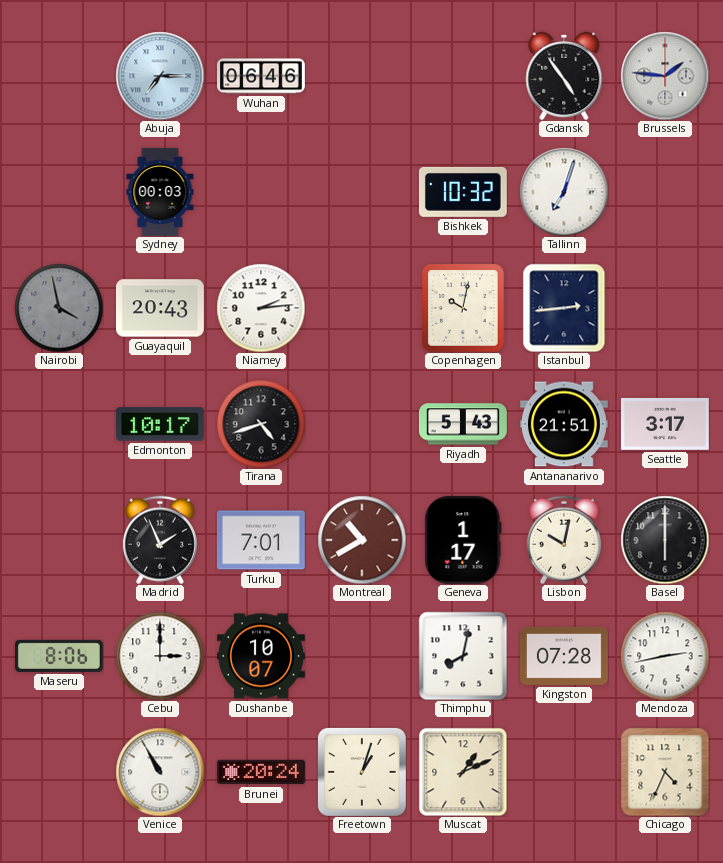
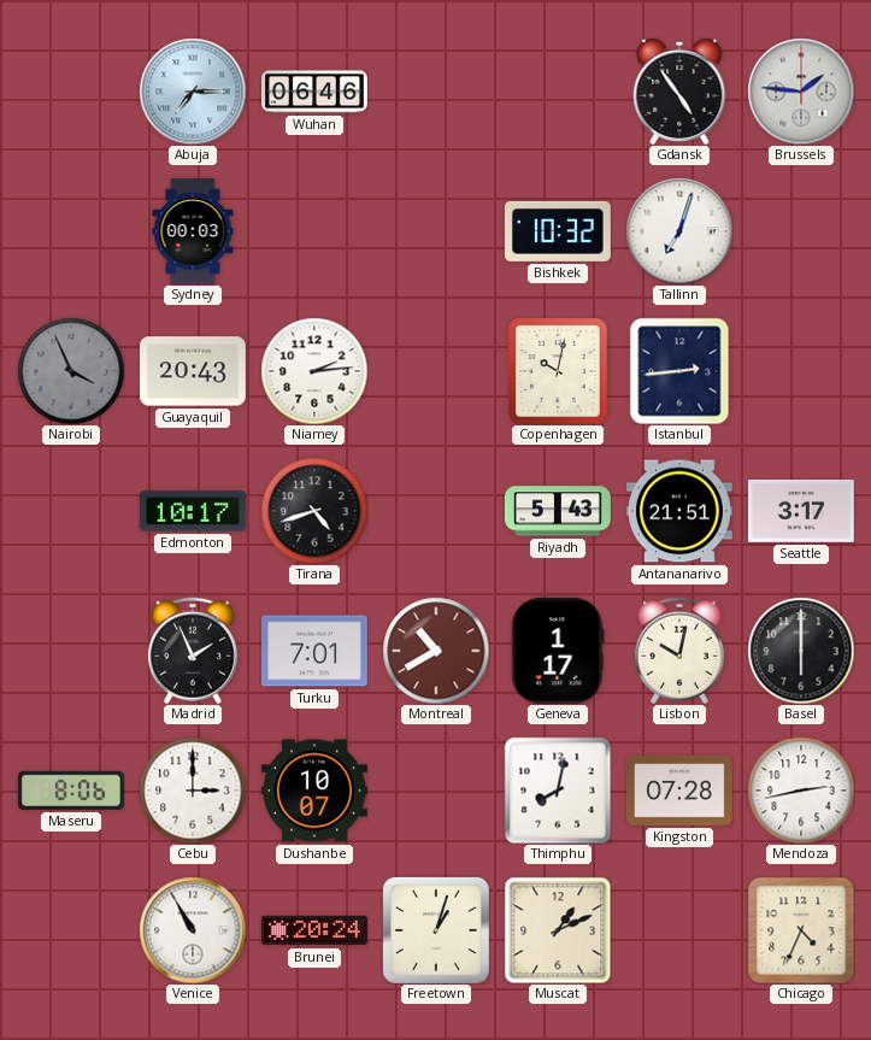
Nairobi: 3:58 -> 3:56
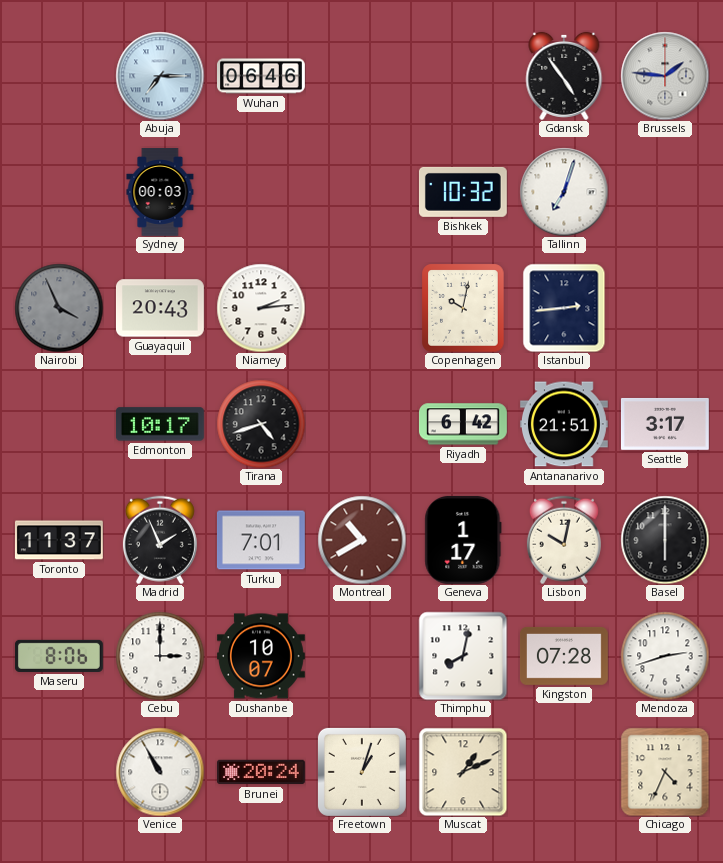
Riyadh: 5:43 -> 6:42
Toronto: none -> 11:37
Mendoza: 2:43 -> 2:42
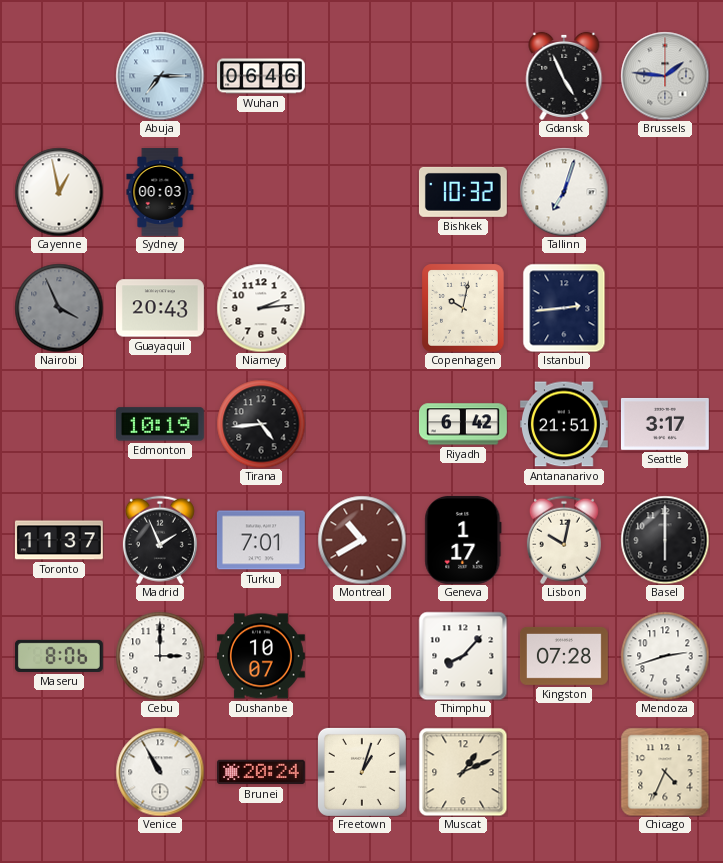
Gdansk: 4:54 -> 4:56
Cayenne: none -> 12:58
Edmonton: 10:17 -> 10:19
Tirana: 4:42 -> 4:44
Thimphu: 8:02 -> 8:07
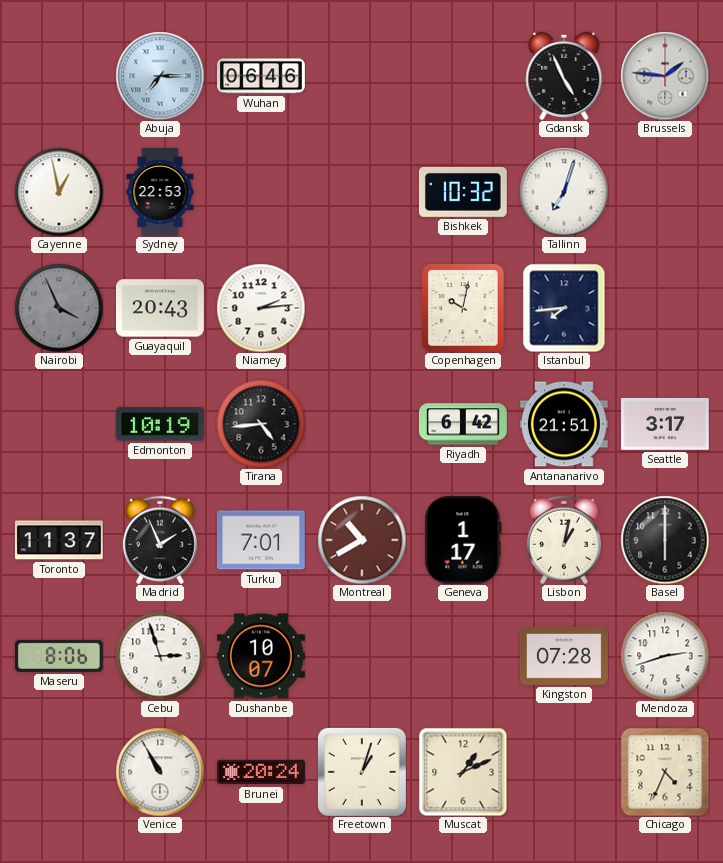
Sydney: 00:03 -> 22:53
Istanbul: 2:44 -> 7:44
Lisbon: 10:02 -> 1:02
Cebu: 3:00 -> 2:57
Thimphu: 8:07 -> none
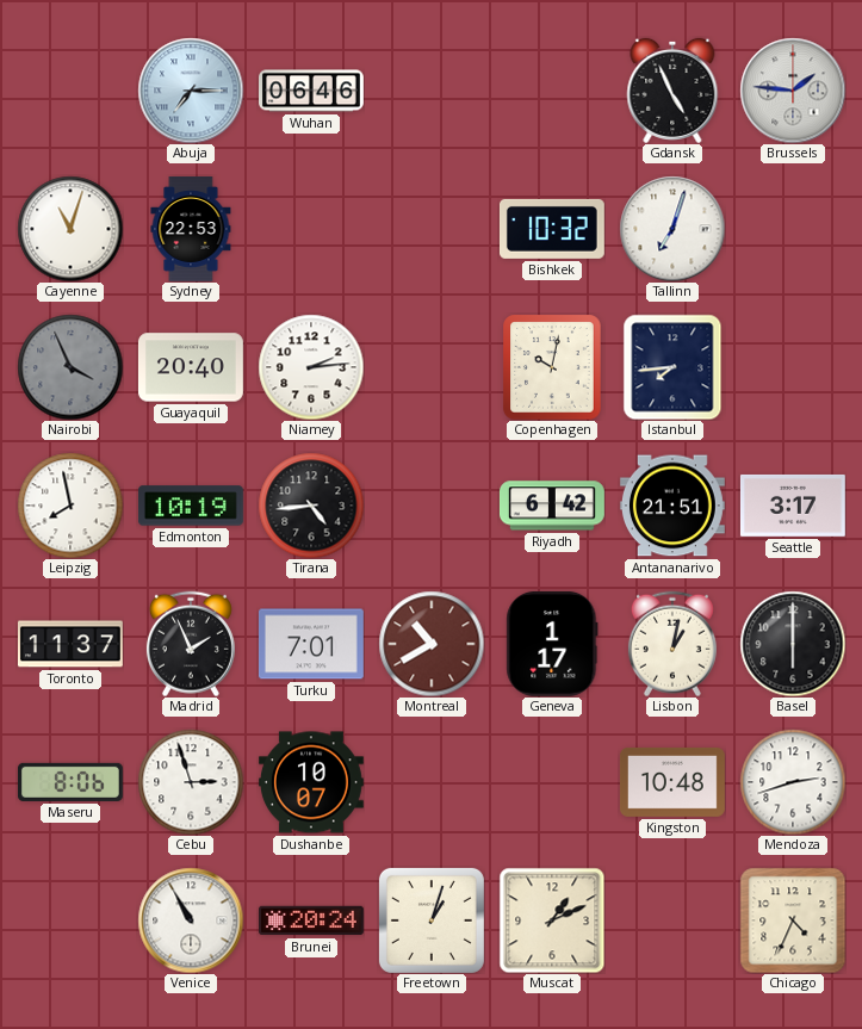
Cayenne: 12:58 -> 11:03
Guayaquil: 20:43 -> 20:40
Leipzig: none -> 7:58
Kingston: 07:28 -> 10:48
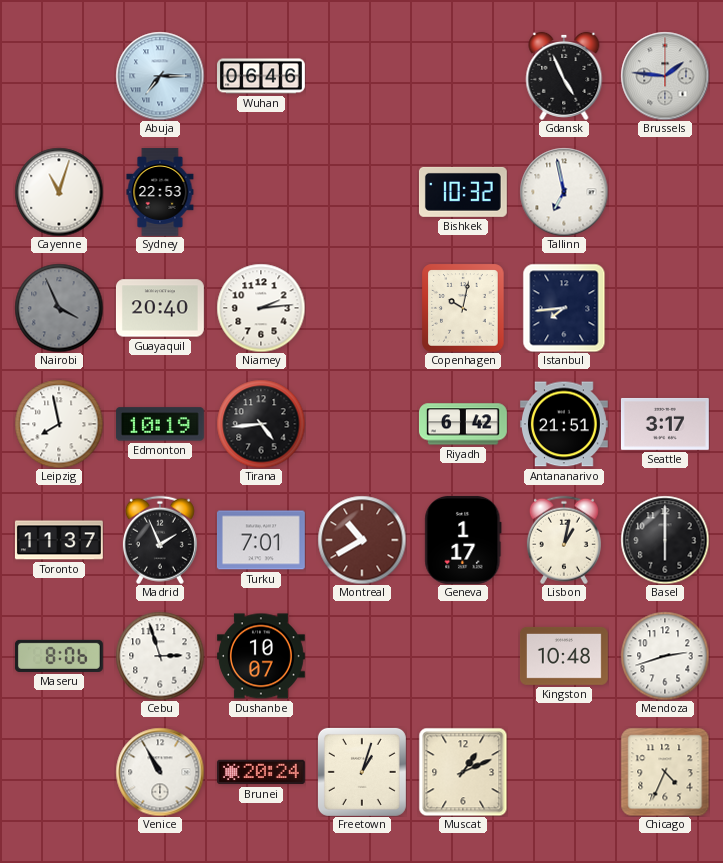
Tallinn: 7:03 -> 6:58
